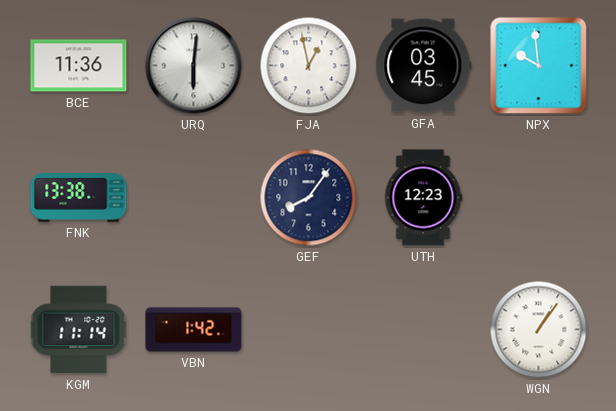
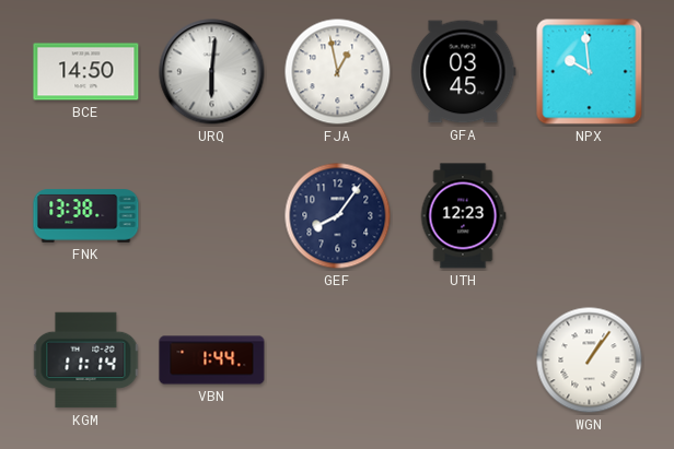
BCE: 11:36 -> 14:50
VBN: 1:42 -> 1:44
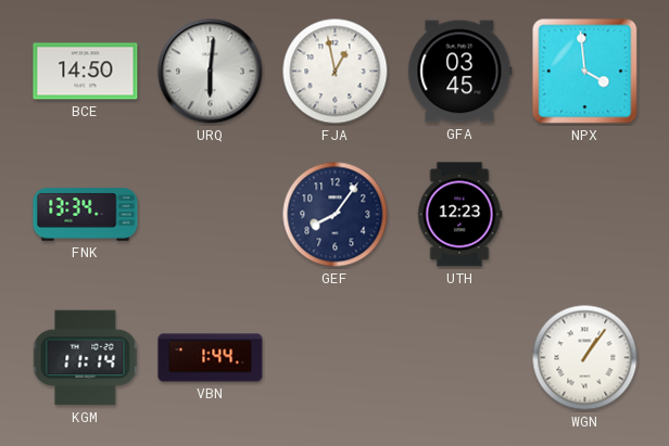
NPX: 9:59 -> 3:59
FNK: 13:38 -> 13:34
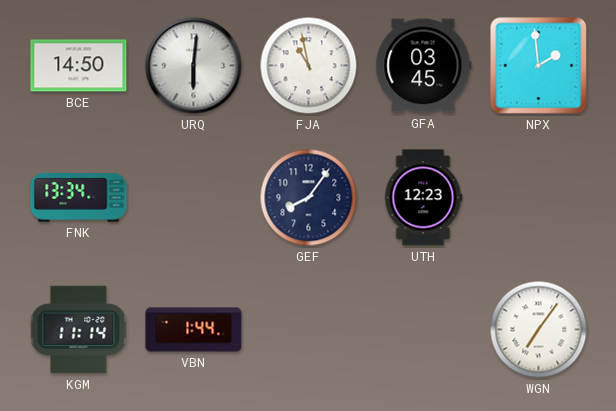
FJA: 12:58 -> 10:58
NPX: 3:59 -> 1:59
WGN: 1:06 -> 7:06
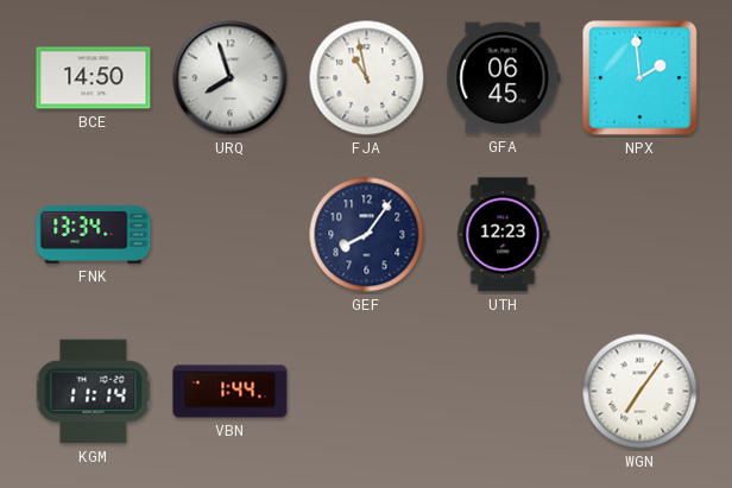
URQ: 6:01 -> 7:57
GFA: 03:45 -> 06:45
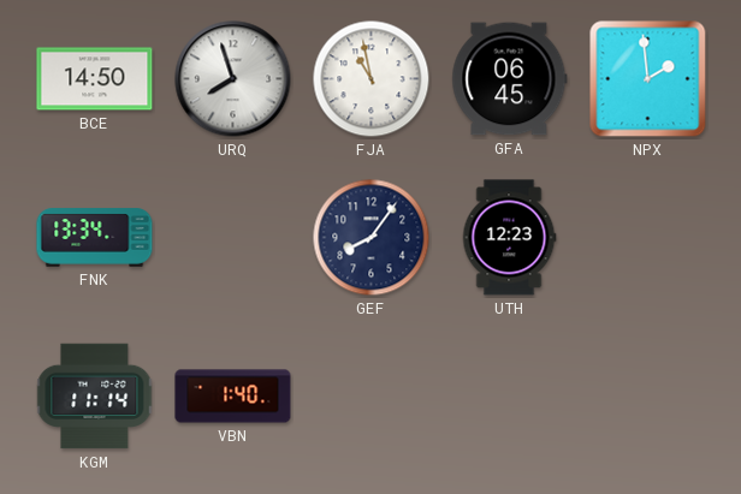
VBN: 1:44 -> 1:40
WGN: 7:06 -> none
